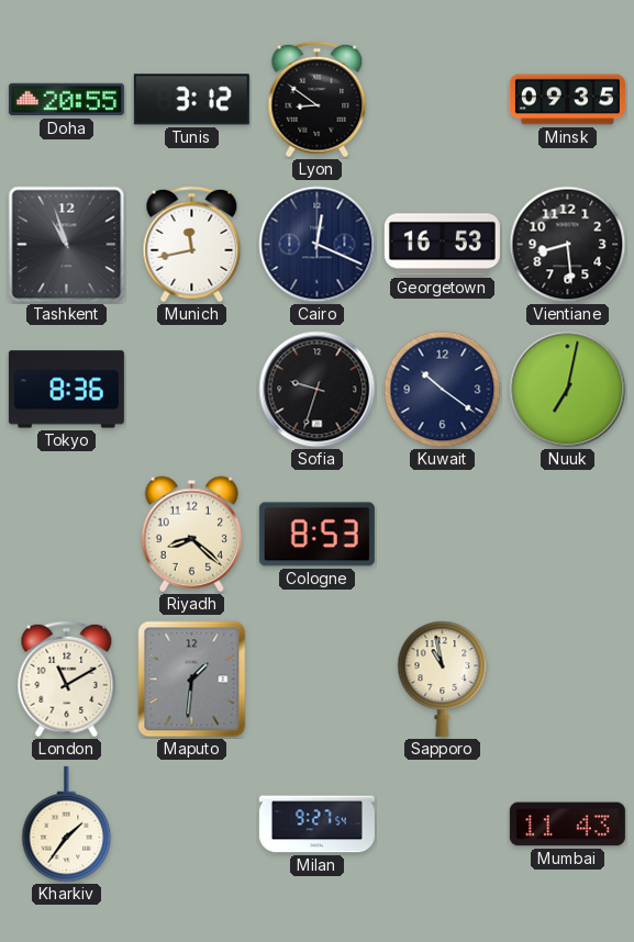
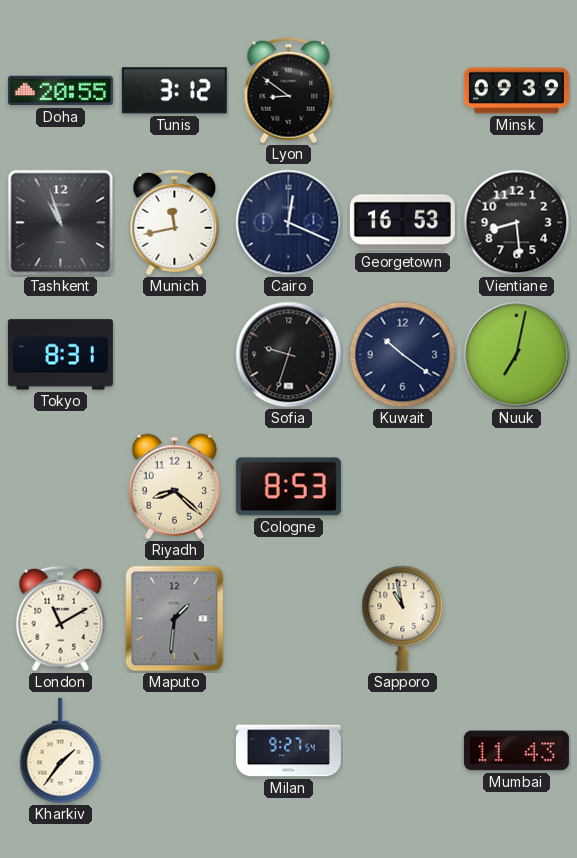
Minsk: 09:35 -> 09:39
Tokyo: 8:36 -> 8:31
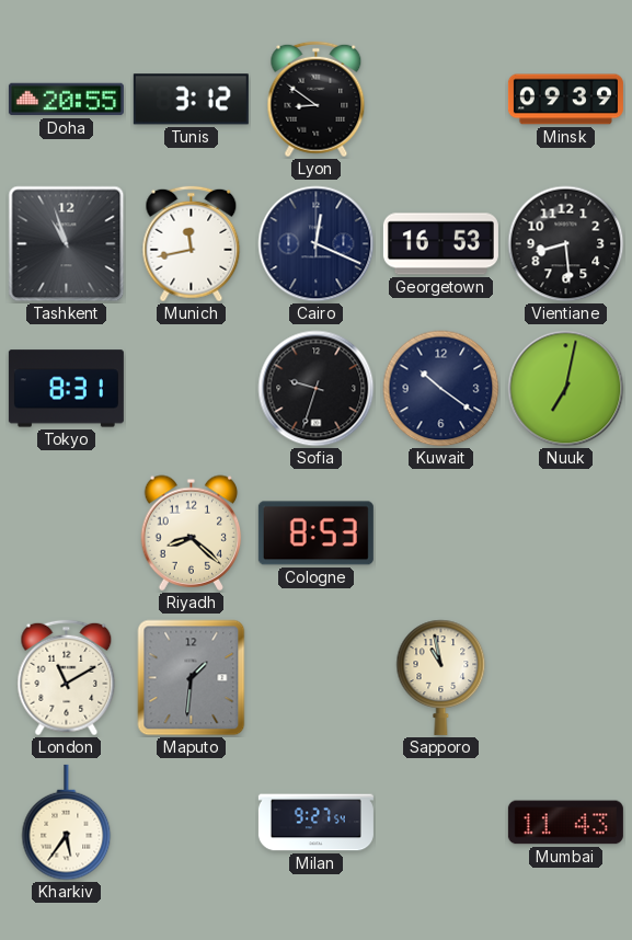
Kharkiv: 1:36 -> 5:36
